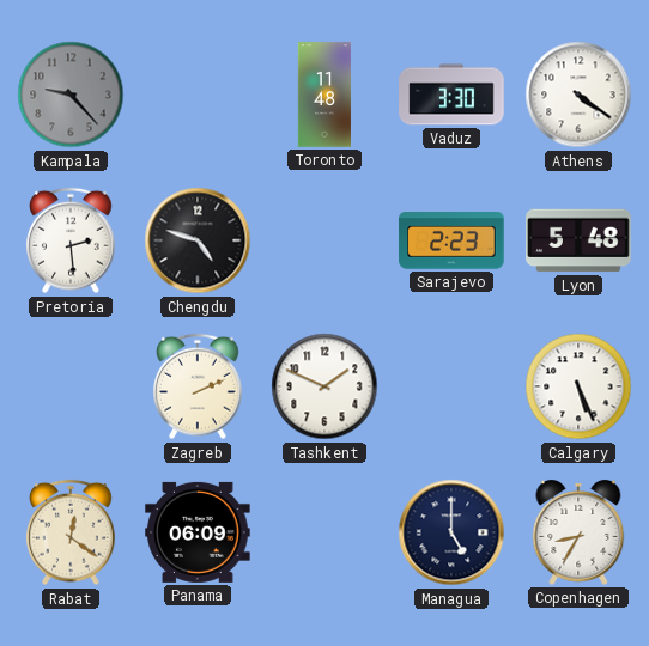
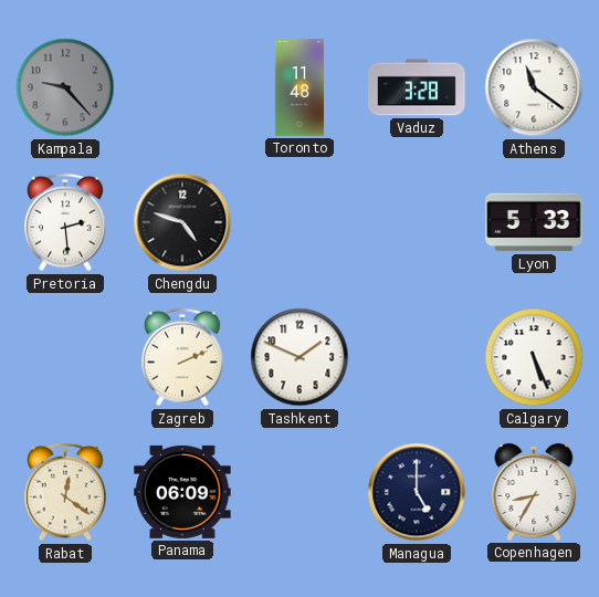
Vaduz: 3:30 -> 3:28
Athens: 4:21 -> 11:21
Sarajevo: 2:23 -> none
Lyon: 5:48 -> 5:33
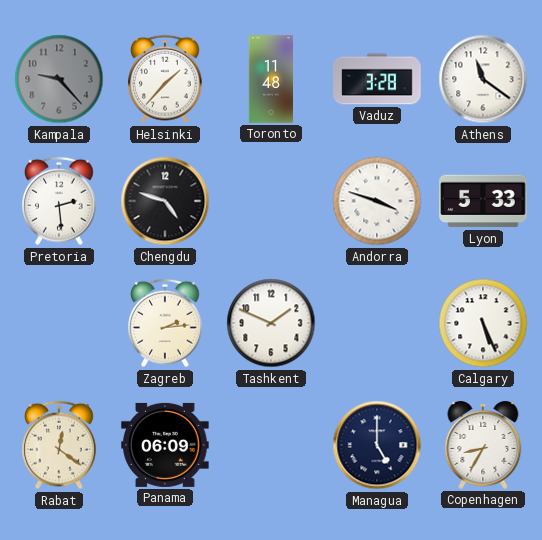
Helsinki: none -> 1:37
Andorra: none -> 3:48
Zagreb: 2:11 -> 2:14
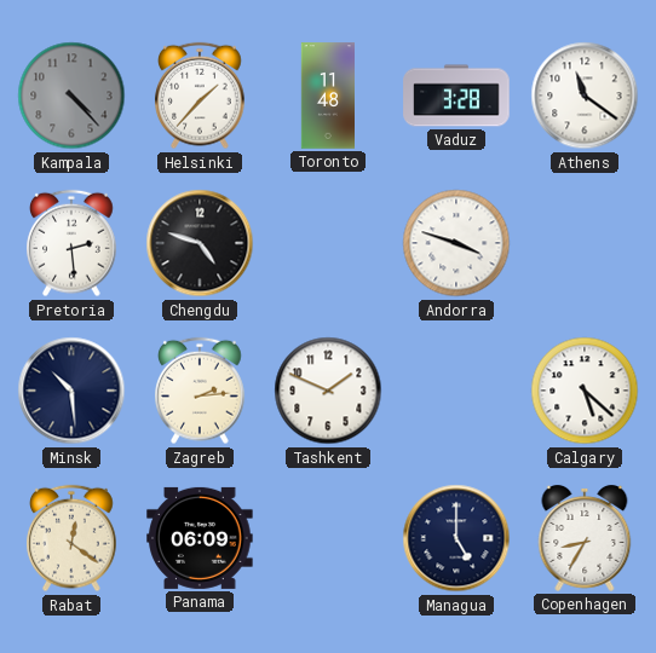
Kampala: 9:23 -> 4:23
Lyon: 5:33 -> none
Minsk: none -> 10:29
Calgary: 5:26 -> 5:22
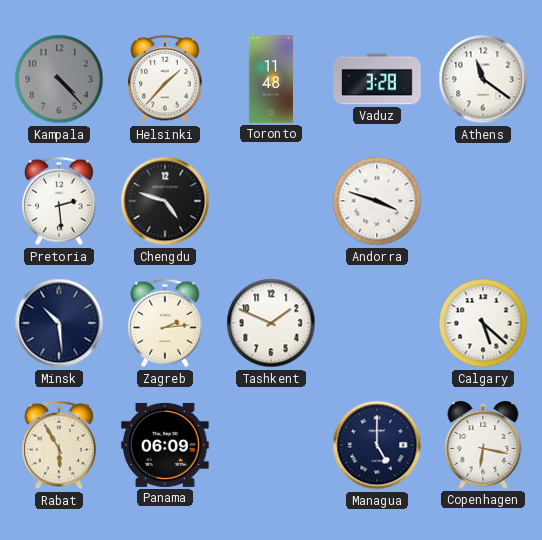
Rabat: 12:21 -> 5:55
Copenhagen: 8:35 -> 6:17
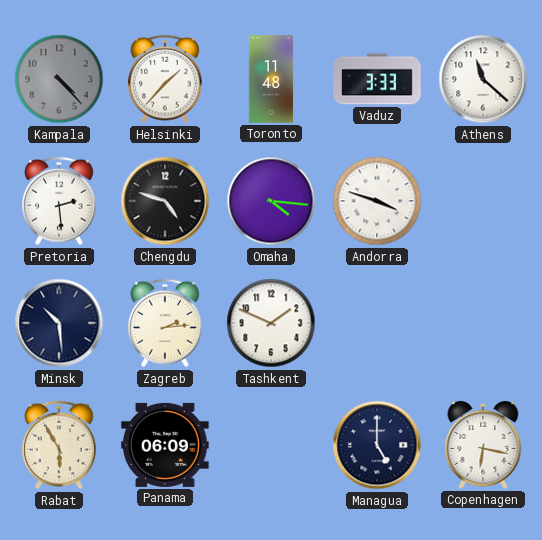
Vaduz: 3:28 -> 3:33
Athens: 11:21 -> 11:22
Omaha: none -> 4:16
Calgary: 5:22 -> none
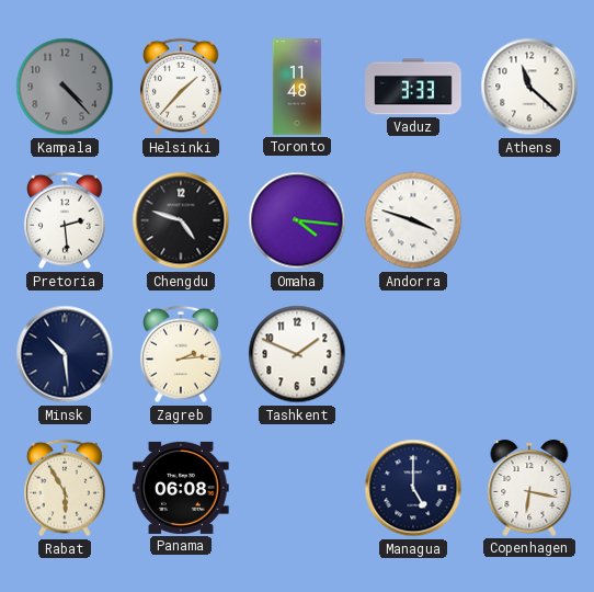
Panama: 06:09 -> 06:08
